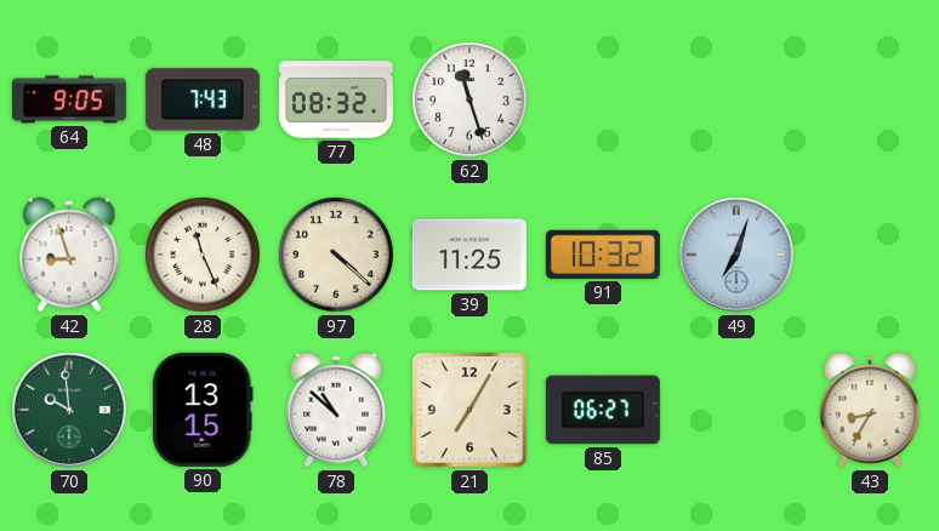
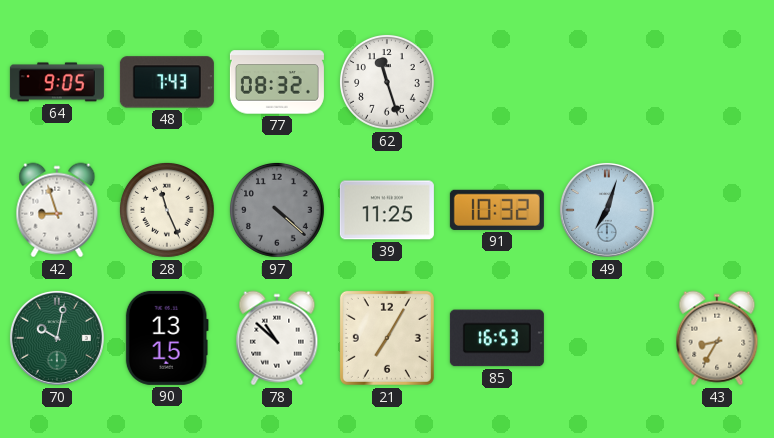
97 dial: cream -> grey
70: 9:59 -> 10:02
85: 06:27 -> 16:53
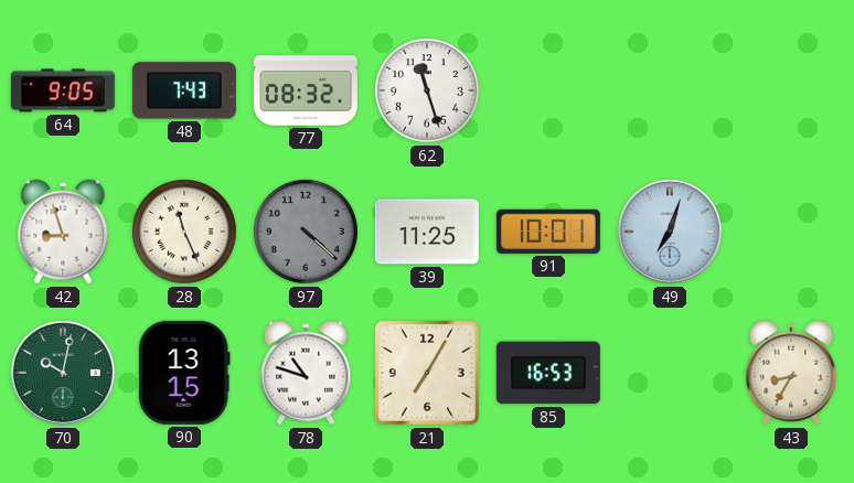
91: 10:32 -> 10:01
78: 10:52 -> 10:48
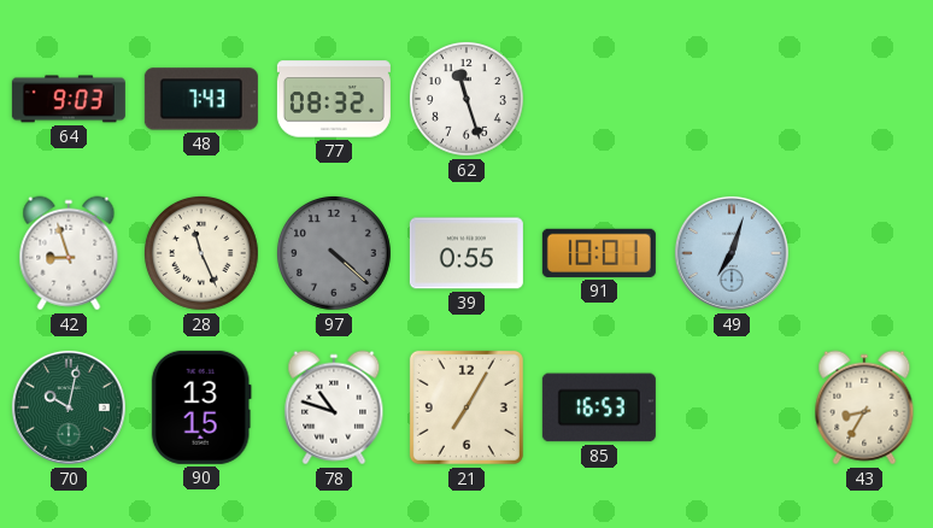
64: 9:05 -> 9:03
39: 11:25 -> 0:55
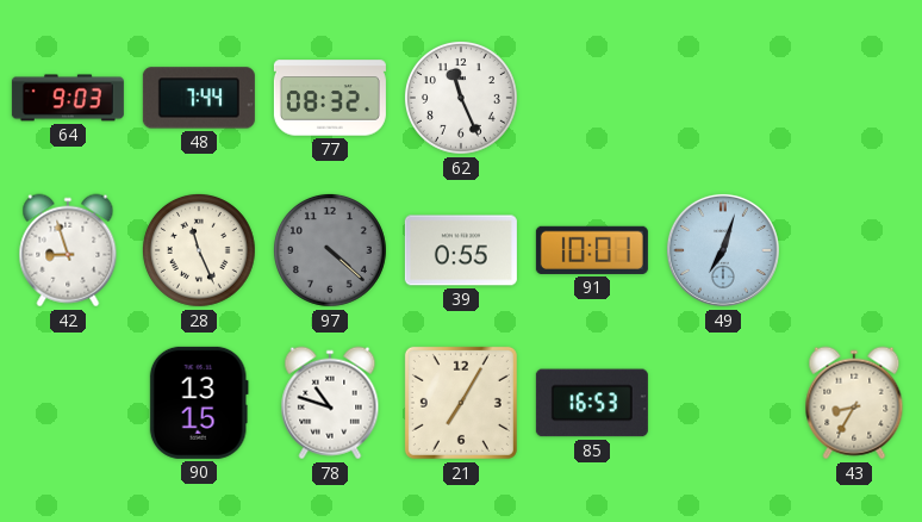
48: 7:43 -> 7:44
62: 11:27 -> 11:26
70: 10:02 -> none
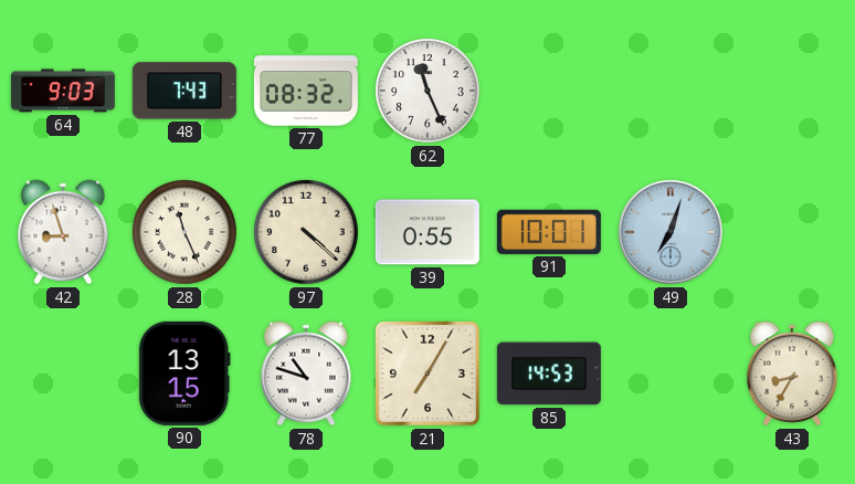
48: 7:44 -> 7:43
97 dial: grey -> cream
85: 16:53 -> 14:53
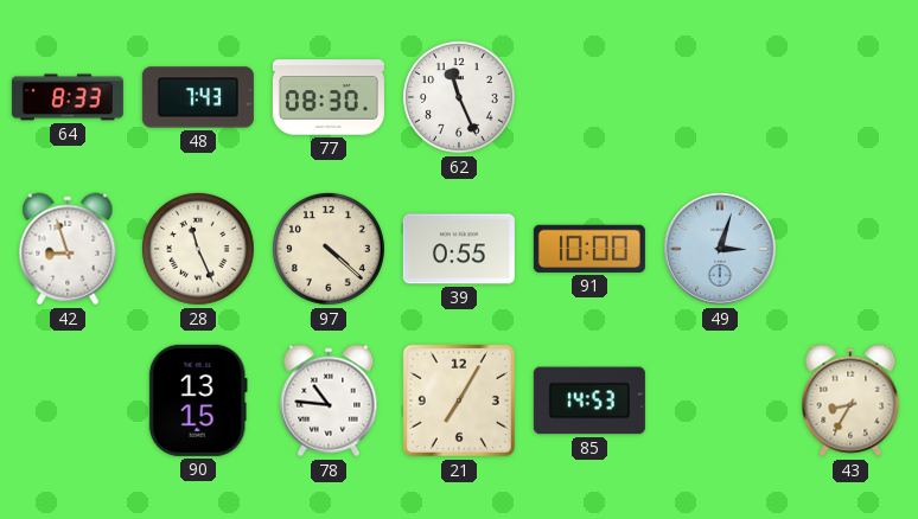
64: 9:03 -> 8:33
77: 08:32 -> 08:30
91: 10:01 -> 10:00
49: 7:03 -> 3:03
78: 10:48 -> 10:46
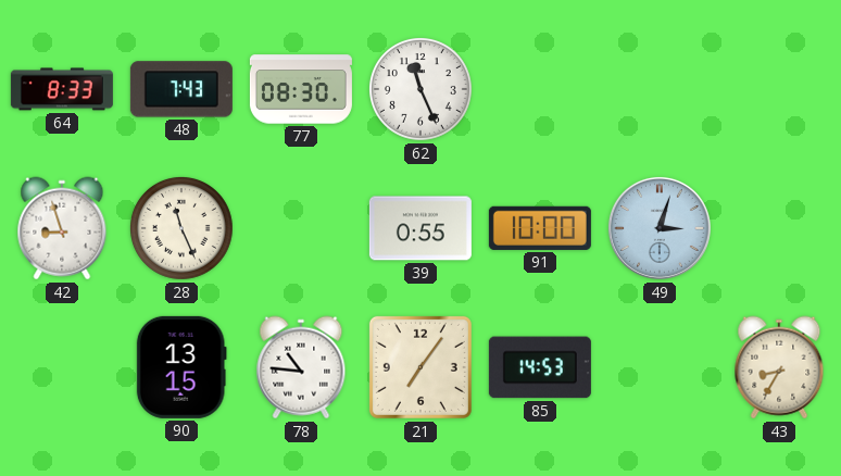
97: 4:22 -> none
21: 7:05 -> 7:06
